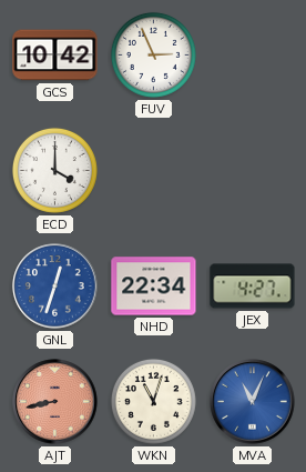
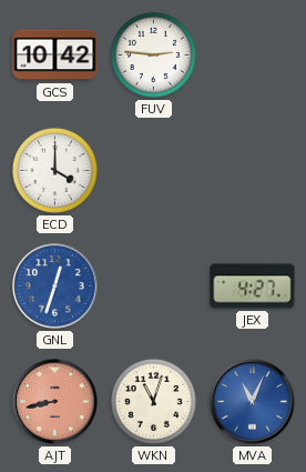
FUV: 2:56 -> 2:46
NHD: 22:34 -> none
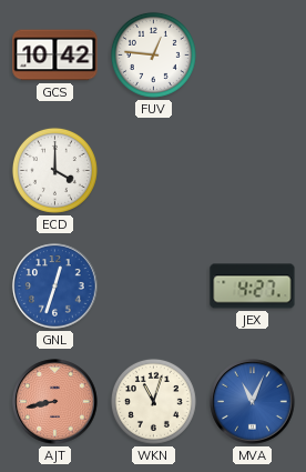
FUV: 2:46 -> 12:46
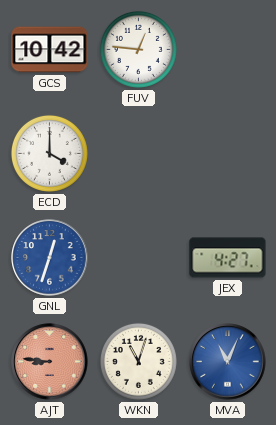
AJT: 8:43 -> 8:46
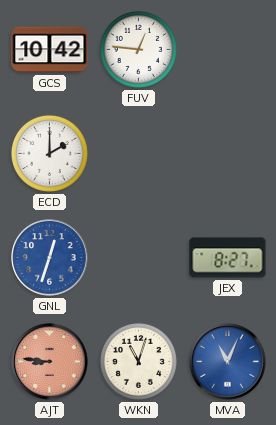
ECD: 4:00 -> 2:00
JEX: 4:27 -> 8:27
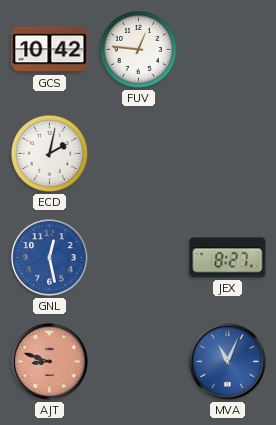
ECD: 2:00 -> 2:02
GNL: 12:33 -> 12:28
AJT: 8:46 -> 8:48
WKN: 11:03 -> none
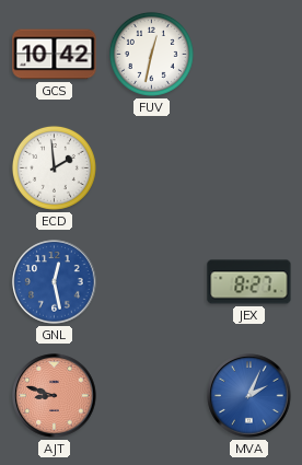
FUV: 12:46 -> 12:32
ECD: 2:02 -> 1:59
MVA: 11:04 -> 2:04
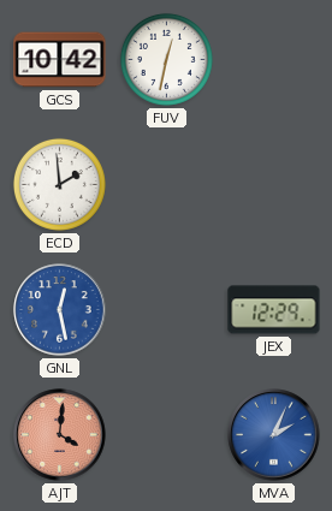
JEX: 8:27 -> 12:29
AJT: 8:48 -> 4:01
